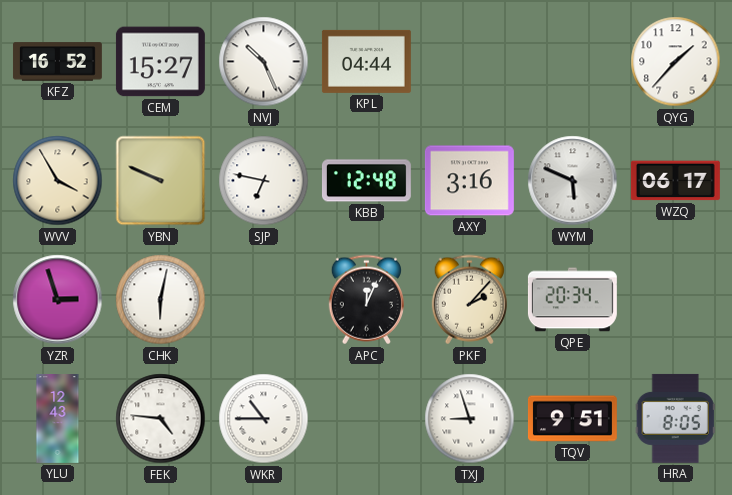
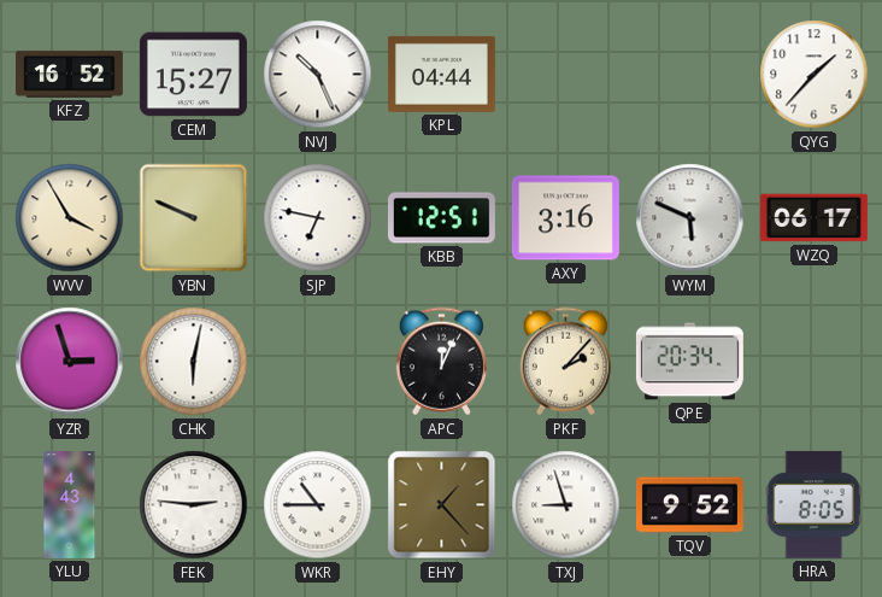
KBB: 12:48 -> 12:51
YLU: 12:43 -> 4:43
FEK: 4:46 -> 2:46
EHY: none -> 1:23
TQV: 9:51 -> 9:52
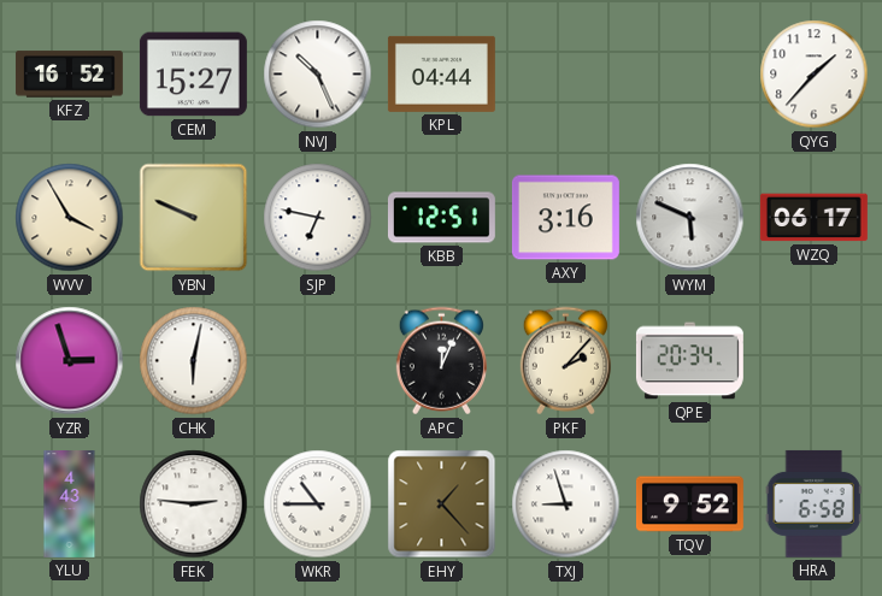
HRA: 8:05 -> 6:58
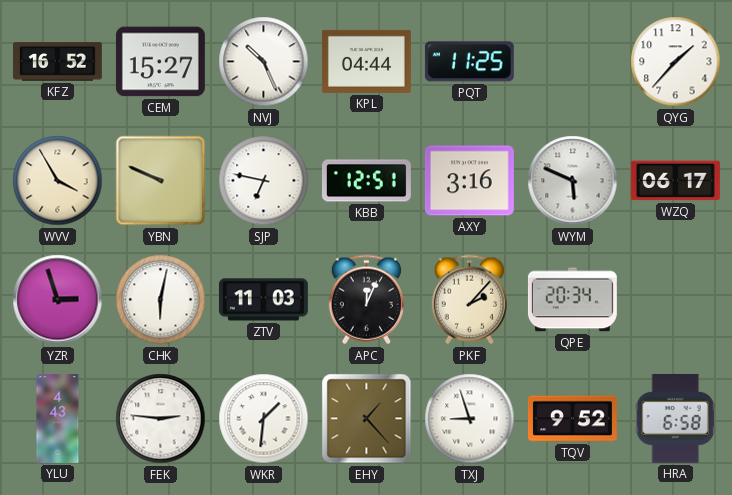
PQT: none -> 11:25
ZTV: none -> 11:03
WKR: 10:45 -> 1:31
